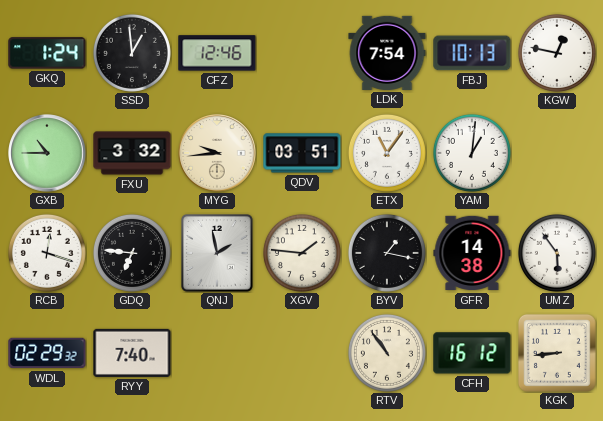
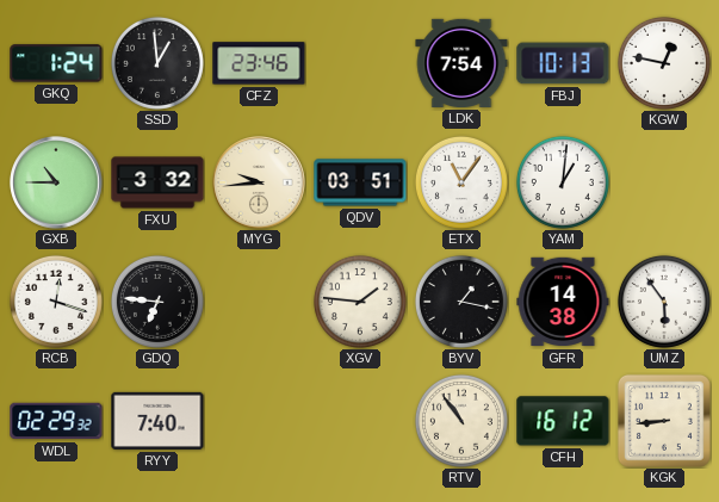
CFZ: 12:46 -> 23:46
QNJ: 1:58 -> none
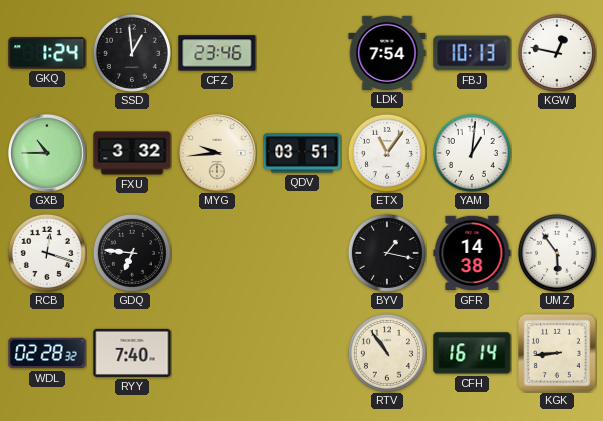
XGV: 1:46 -> none
WDL: 02:29 -> 02:28
CFH: 16:12 -> 16:14
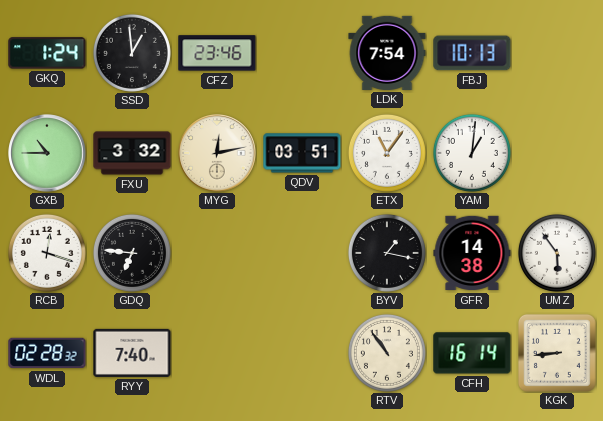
KGW: 12:47 -> none
MYG: 9:44 -> 12:13
